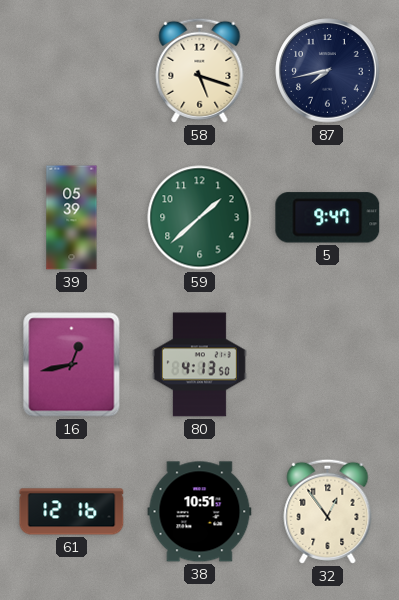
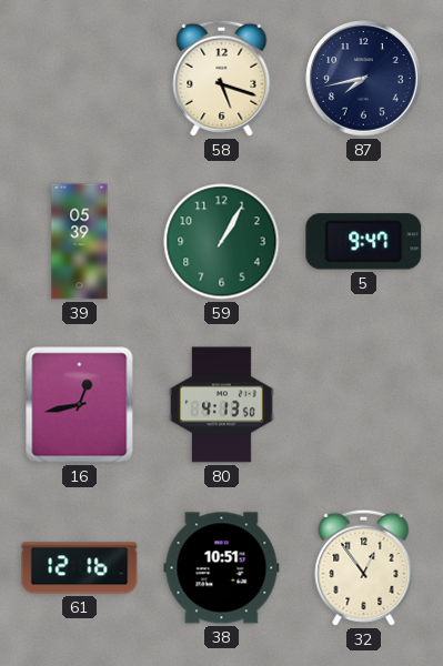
59: 1:38 -> 1:05
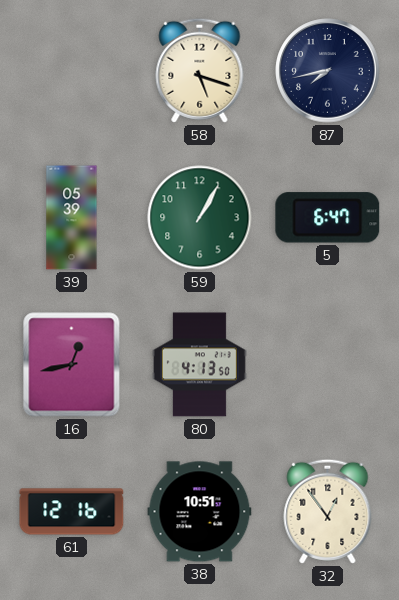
5: 9:47 -> 6:47
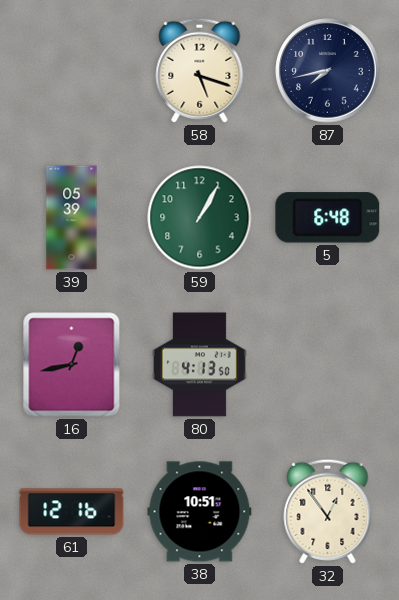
5: 6:47 -> 6:48
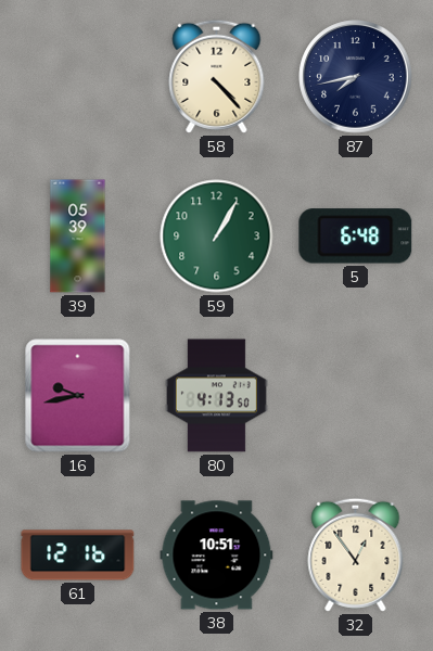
58: 5:18 -> 4:23
16: 12:43 -> 9:43
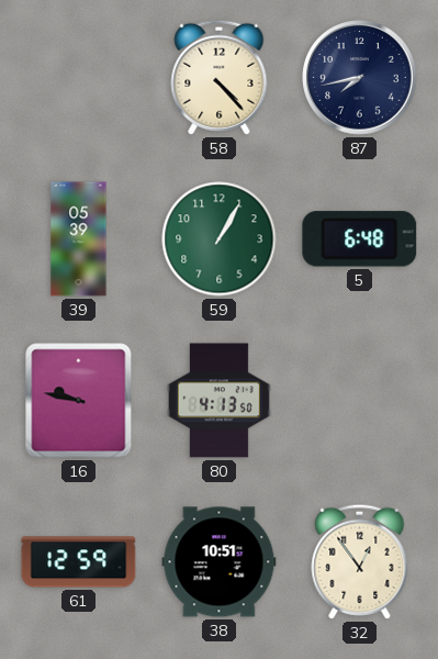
16: 9:43 -> 9:47
61: 12:16 -> 12:59
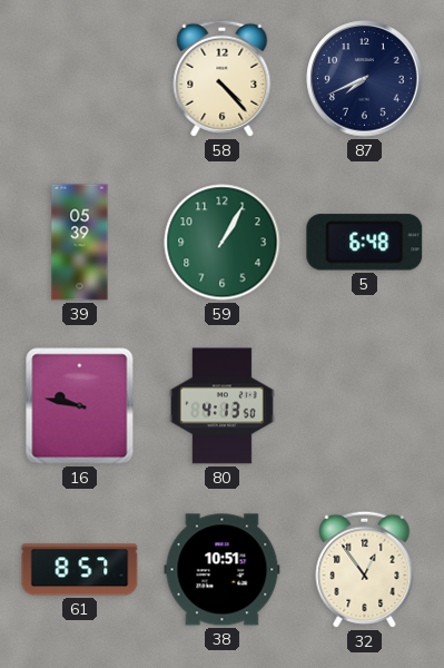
87: 7:43 -> 7:41
61: 12:59 -> 8:57
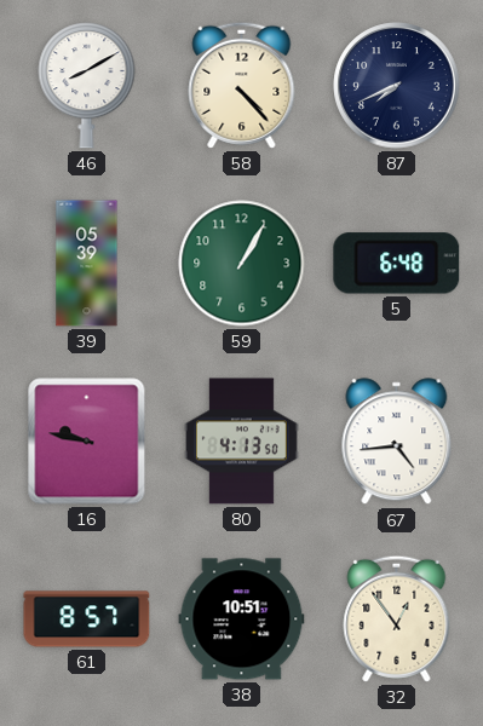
46: none -> 8:10
67: none -> 4:44
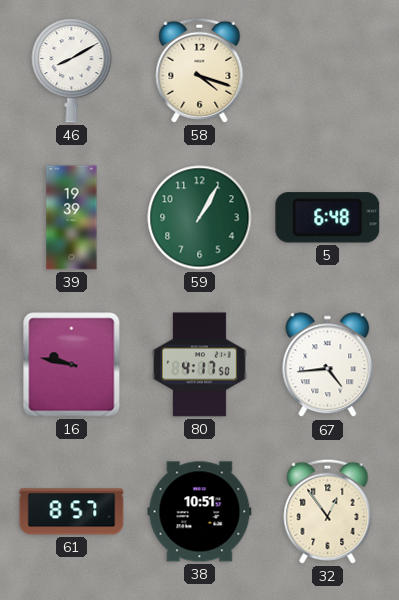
58: 4:23 -> 4:18
87: 7:41 -> none
39: 05:39 -> 19:39
80: 4:13 -> 4:17
